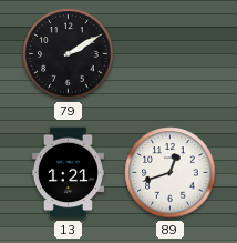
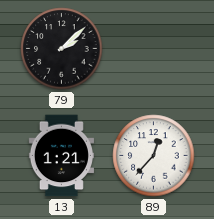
79: 2:10 -> 2:08
89: 12:42 -> 12:37
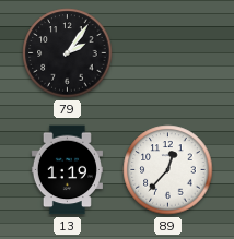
79: 2:08 -> 2:06
13: 1:21 -> 1:19
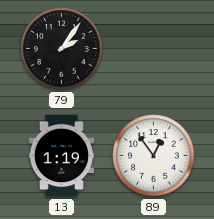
89: 12:37 -> 12:54
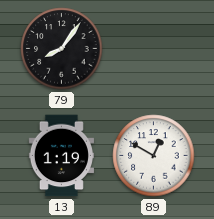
79: 2:06 -> 8:06
89: 12:54 -> 12:50
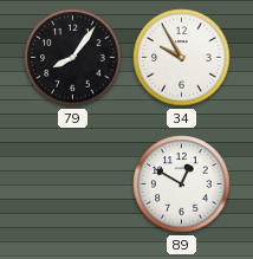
34: none -> 9:55
13: 1:19 -> none
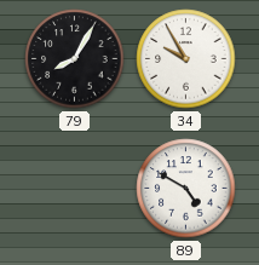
79: 8:06 -> 8:05
89: 12:50 -> 4:50
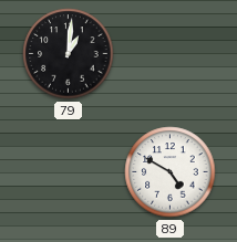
79: 8:05 -> 1:01
34: 9:55 -> none
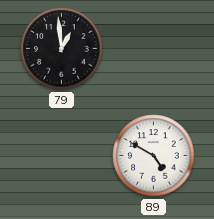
79: 1:01 -> 12:59
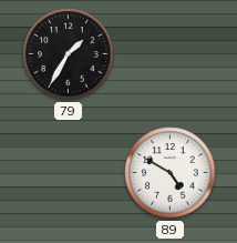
79: 12:59 -> 1:35
